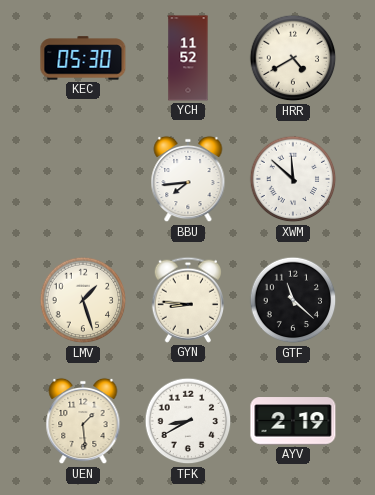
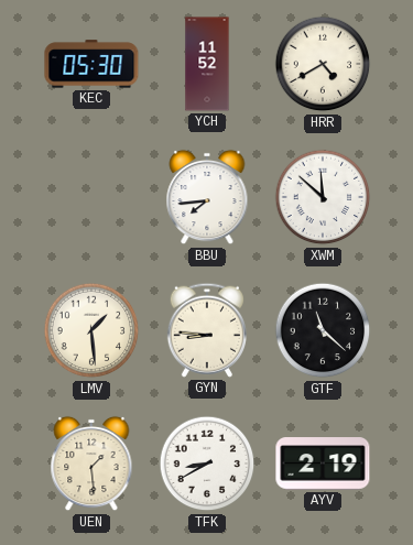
LMV: 1:27 -> 1:29
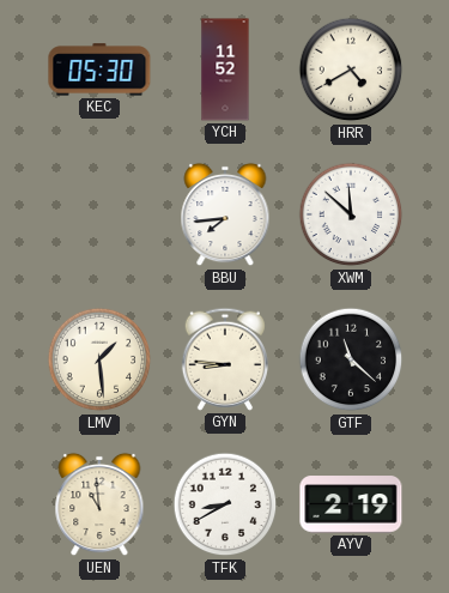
UEN: 1:29 -> 10:59
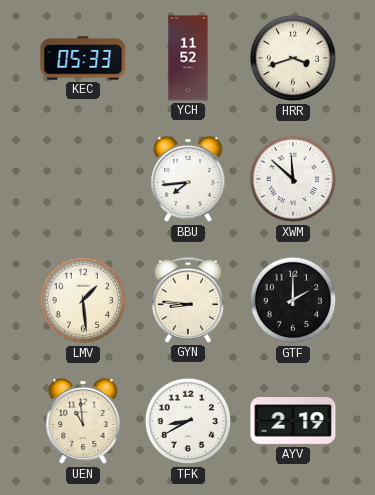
KEC: 05:30 -> 05:33
HRR: 4:40 -> 3:42
GTF: 11:22 -> 2:00
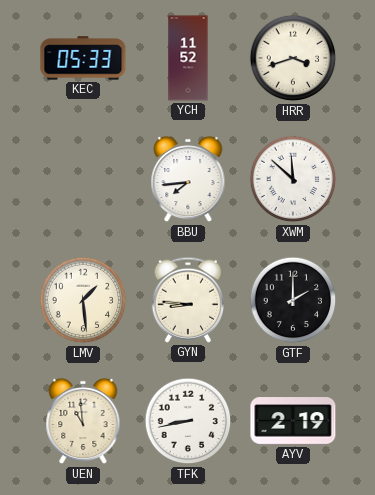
TFK: 8:40 -> 8:43
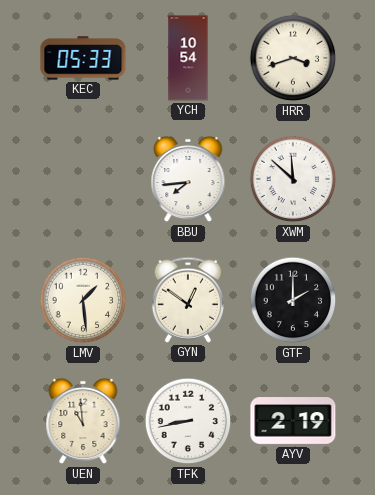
YCH: 11:52 -> 10:54
GYN: 8:46 -> 12:51
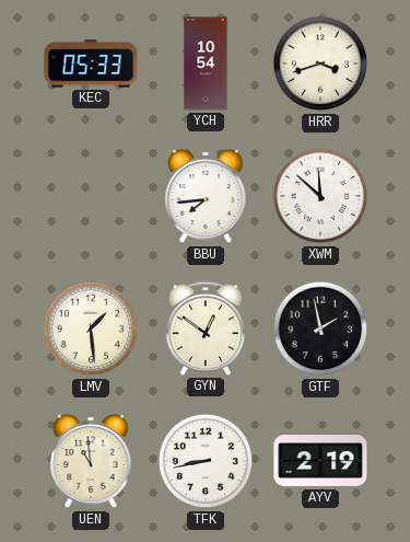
GTF: 2:00 -> 1:58
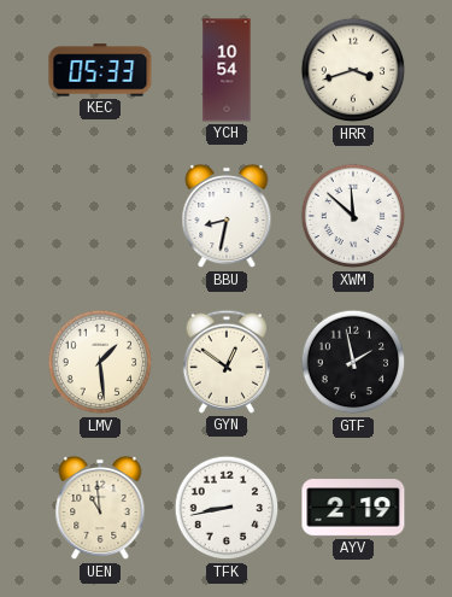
BBU: 7:44 -> 8:32
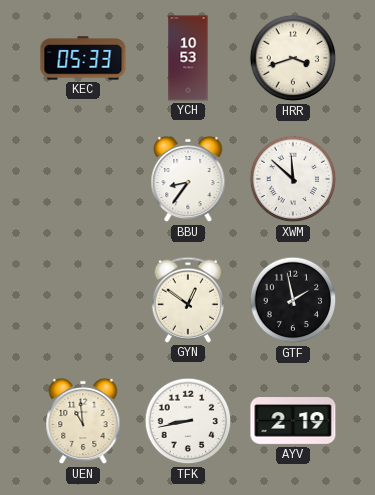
YCH: 10:54 -> 10:53
BBU: 8:32 -> 8:36
LMV: 1:29 -> none
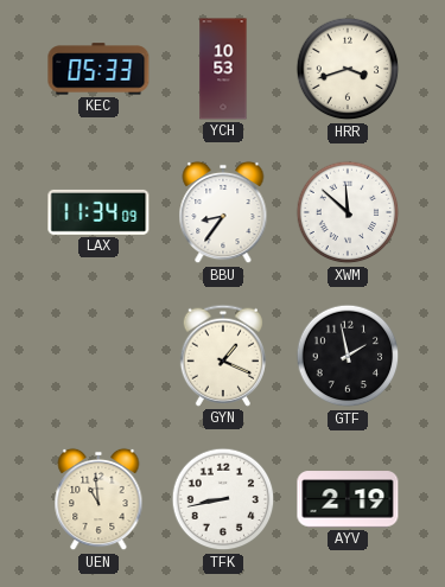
LAX: none -> 11:34
GYN: 12:51 -> 1:19
